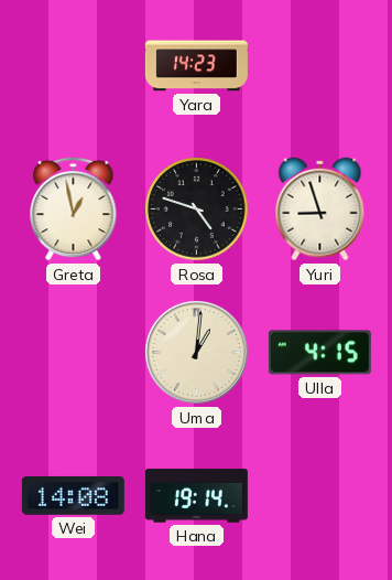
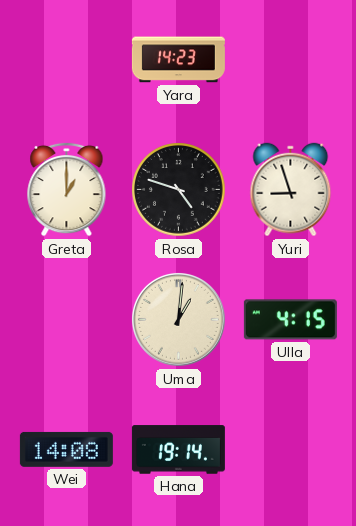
Greta: 12:58 -> 1:00
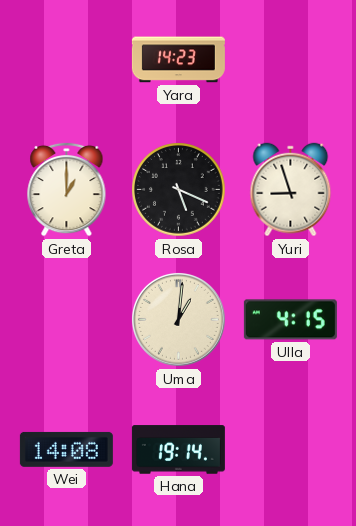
Rosa: 4:48 -> 5:19
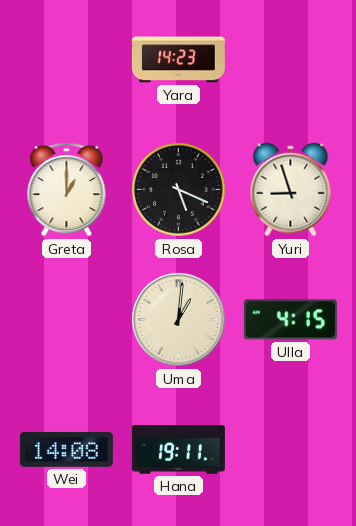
Hana: 19:14 -> 19:11
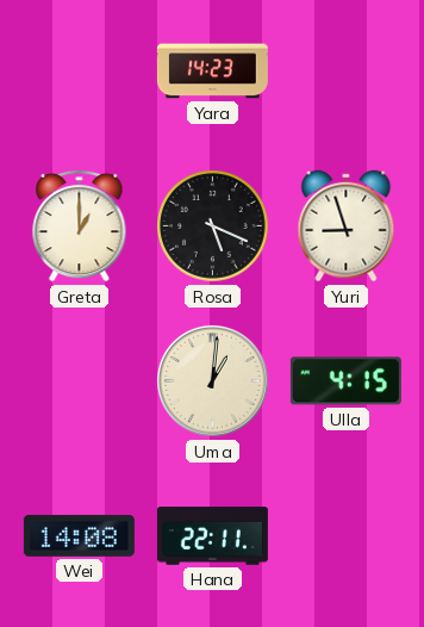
Hana: 19:11 -> 22:11
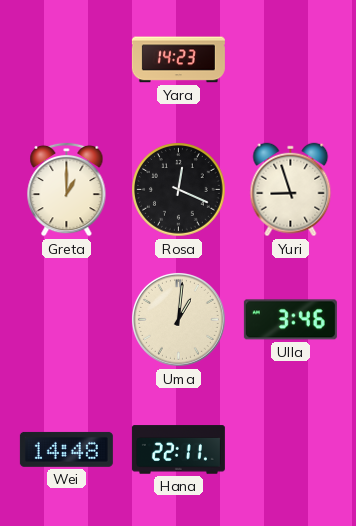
Rosa: 5:19 -> 12:19
Ulla: 4:15 -> 3:46
Wei: 14:08 -> 14:48
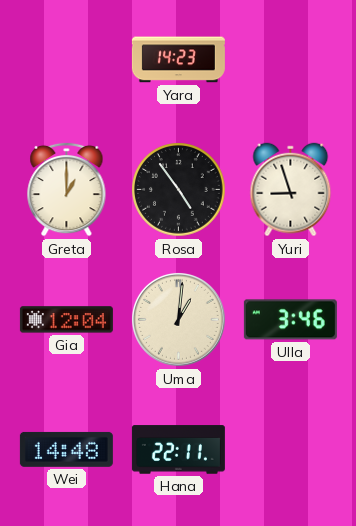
Rosa: 12:19 -> 4:54
Gia: none -> 12:04
